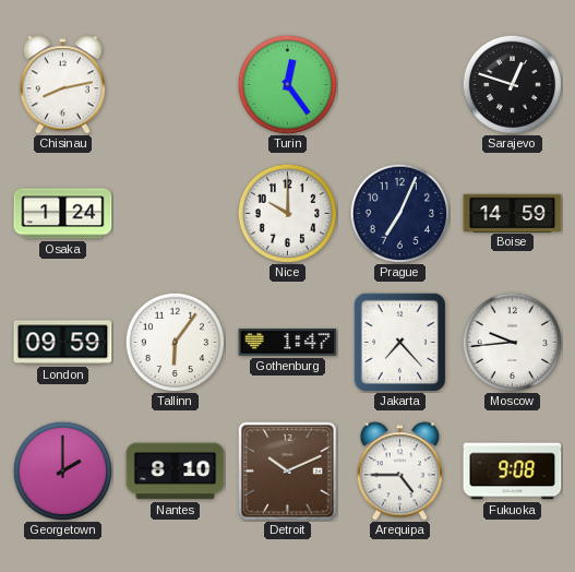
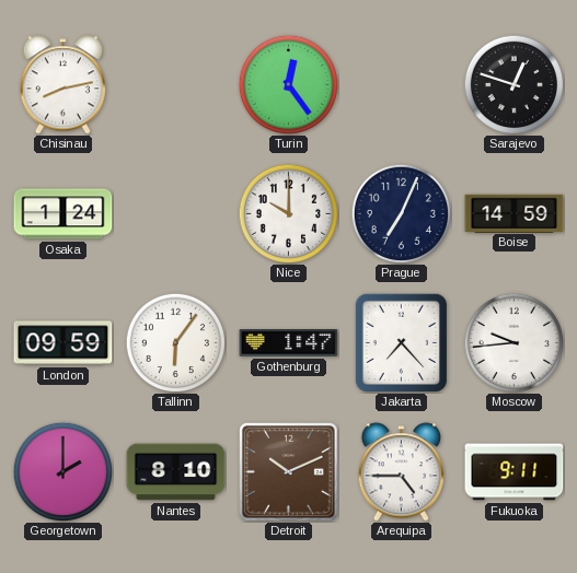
Fukuoka: 9:08 -> 9:11
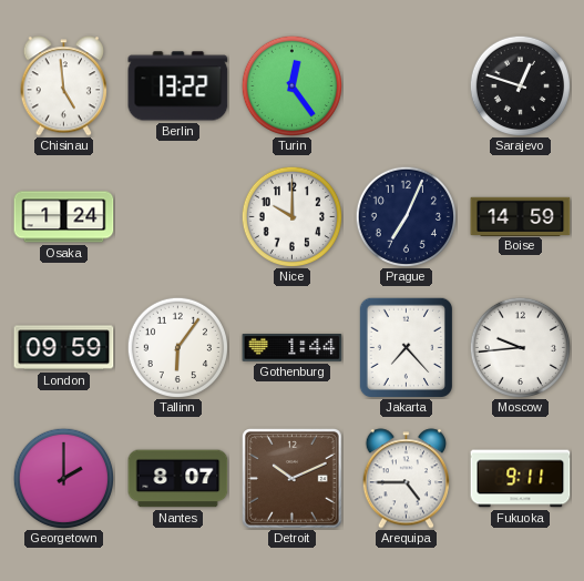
Chisinau: 8:13 -> 4:59
Berlin: none -> 13:22
Gothenburg: 1:47 -> 1:44
Nantes: 8:10 -> 8:07
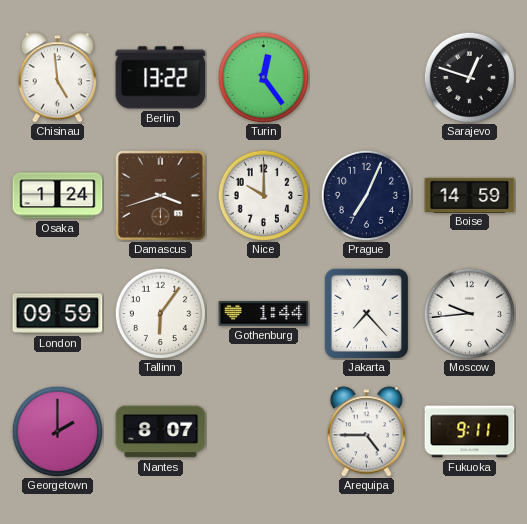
Damascus: none -> 3:42
Detroit: 10:11 -> none
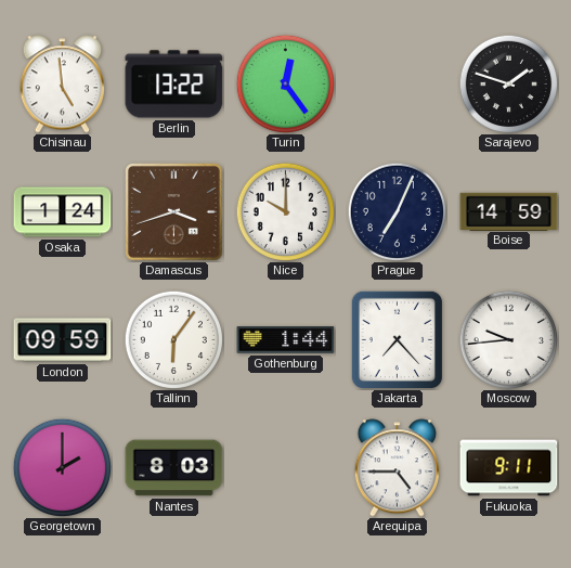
Sarajevo: 12:48 -> 1:48
Nantes: 8:07 -> 8:03
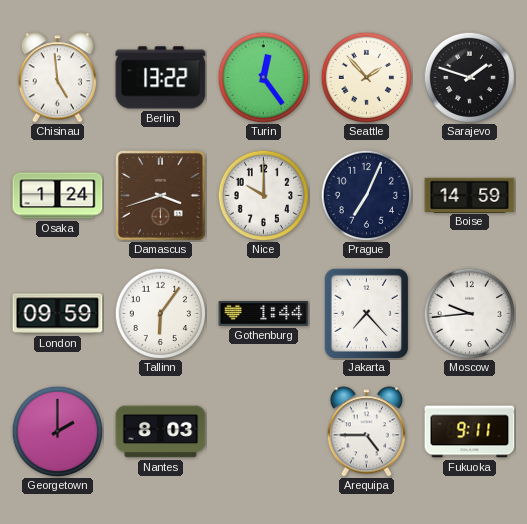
Seattle: none -> 1:53
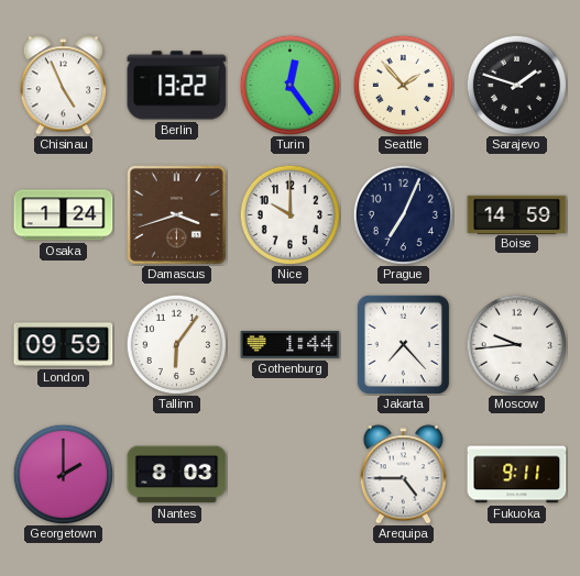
Chisinau: 4:59 -> 4:56
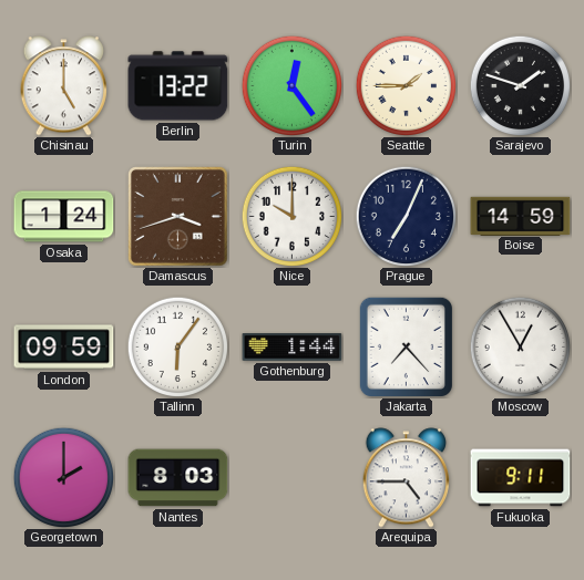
Chisinau: 4:56 -> 5:00
Seattle: 1:53 -> 1:45
Moscow: 9:44 -> 12:55
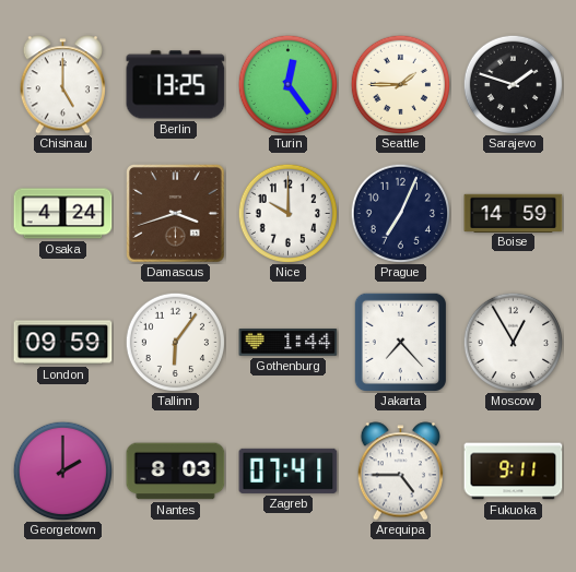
Berlin: 13:22 -> 13:25
Osaka: 1:24 -> 4:24
Zagreb: none -> 07:41
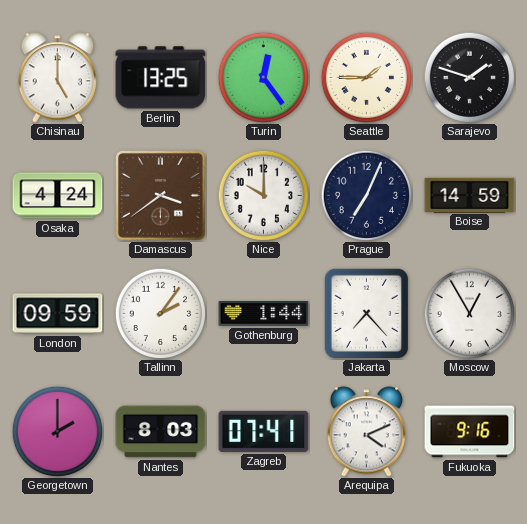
Damascus: 3:42 -> 3:39
Tallinn: 6:06 -> 2:06
Arequipa: 4:45 -> 4:11
Fukuoka: 9:11 -> 9:16
